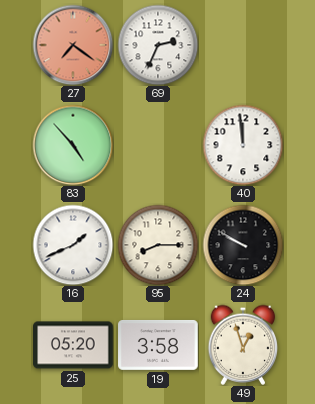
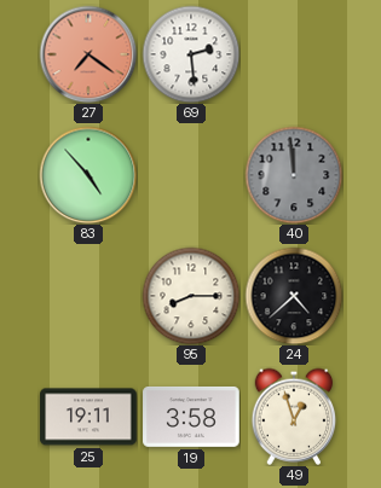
69: 2:34 -> 2:29
40 dial: white -> grey
16: 1:41 -> none
24: 9:50 -> 4:38
25: 05:20 -> 19:11
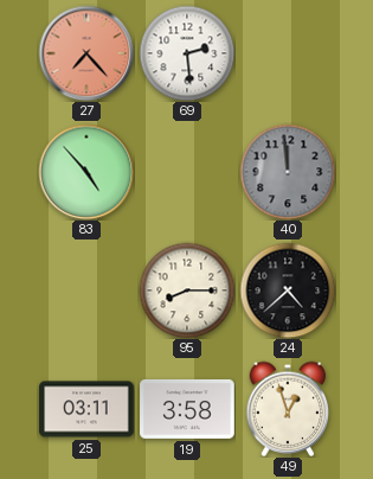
27: 7:21 -> 7:23
25: 19:11 -> 03:11
